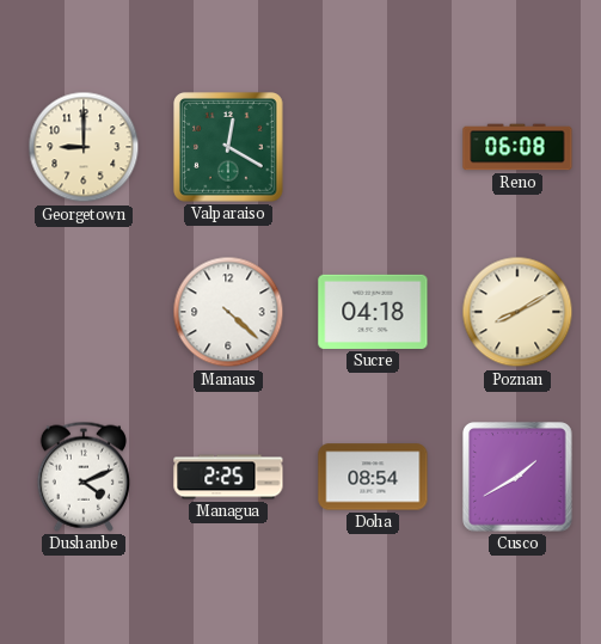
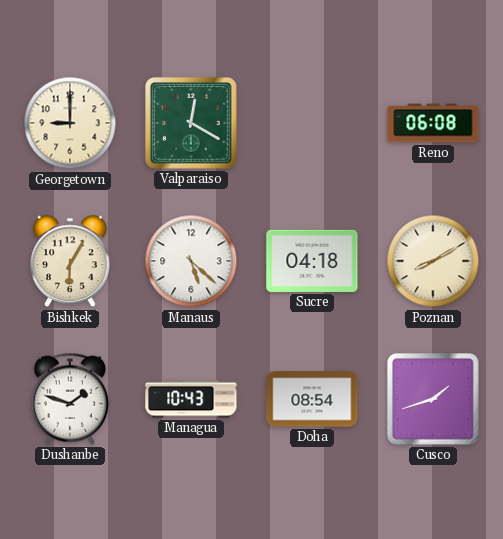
Bishkek: none -> 6:05
Manaus: 4:22 -> 5:22
Dushanbe: 4:11 -> 1:48
Managua: 2:25 -> 10:43
Cusco: 1:40 -> 1:42
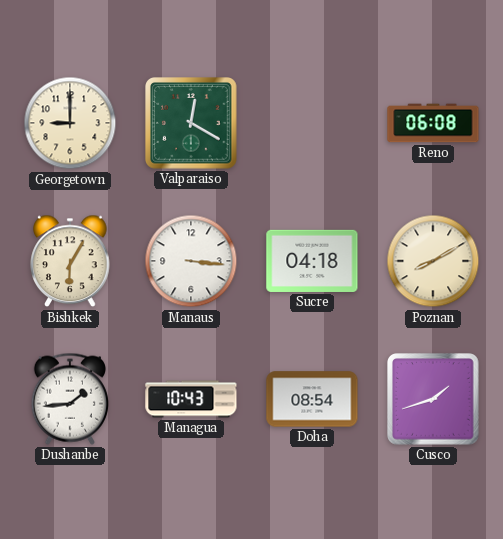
Manaus: 5:22 -> 3:16
Dushanbe: 1:48 -> 1:44
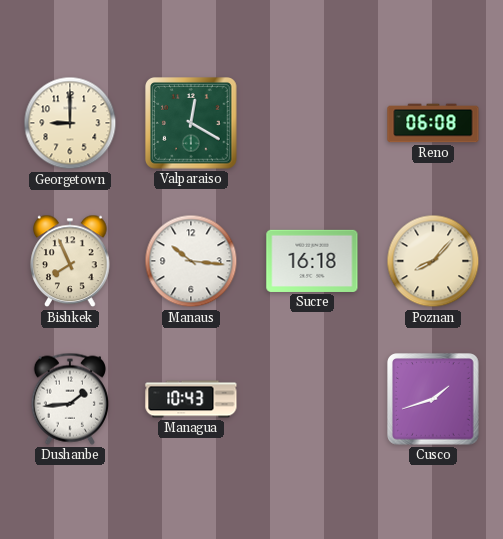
Bishkek: 6:05 -> 7:56
Manaus: 3:16 -> 10:16
Sucre: 04:18 -> 16:18
Poznan: 8:10 -> 8:07
Doha: 08:54 -> none
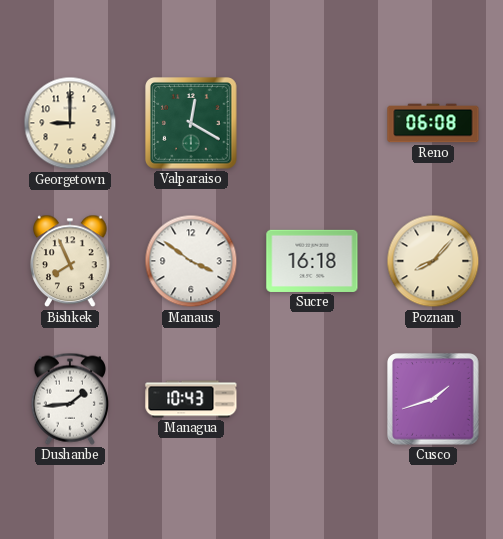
Manaus: 10:16 -> 3:51
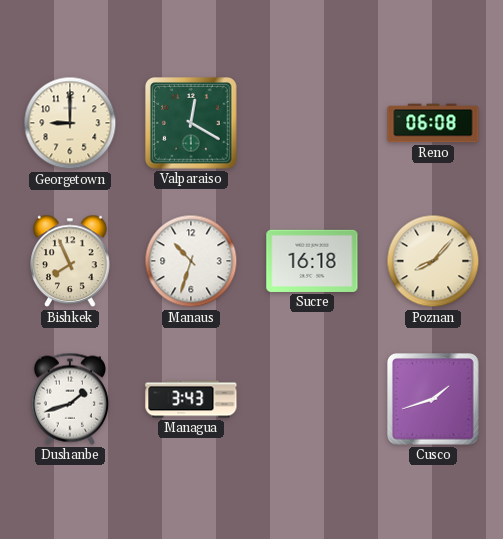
Manaus: 3:51 -> 10:33
Dushanbe: 1:44 -> 1:42
Managua: 10:43 -> 3:43
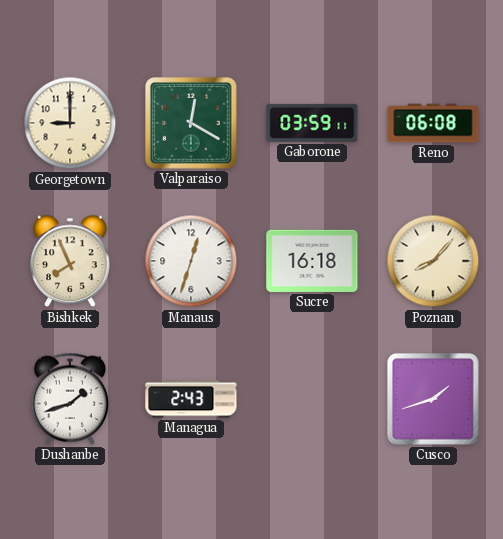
Gaborone: none -> 03:59
Manaus: 10:33 -> 12:33
Managua: 3:43 -> 2:43
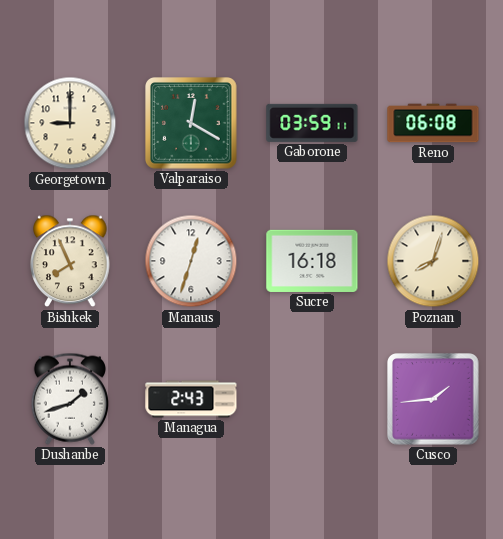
Poznan: 8:07 -> 8:03
Cusco: 1:42 -> 1:44
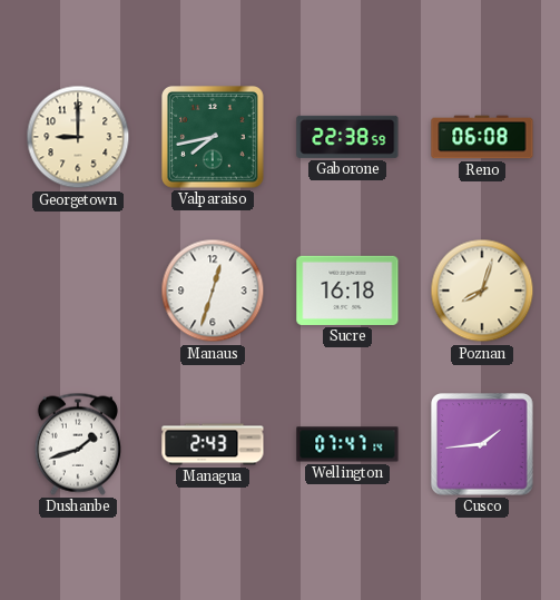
Valparaiso: 12:20 -> 7:43
Gaborone: 03:59 -> 22:38
Bishkek: 7:56 -> none
Wellington: none -> 07:47
